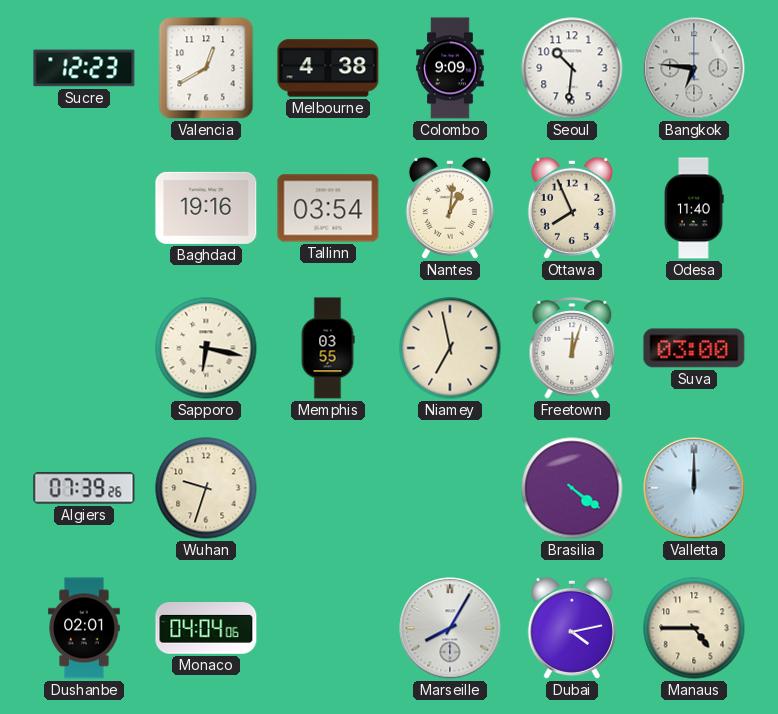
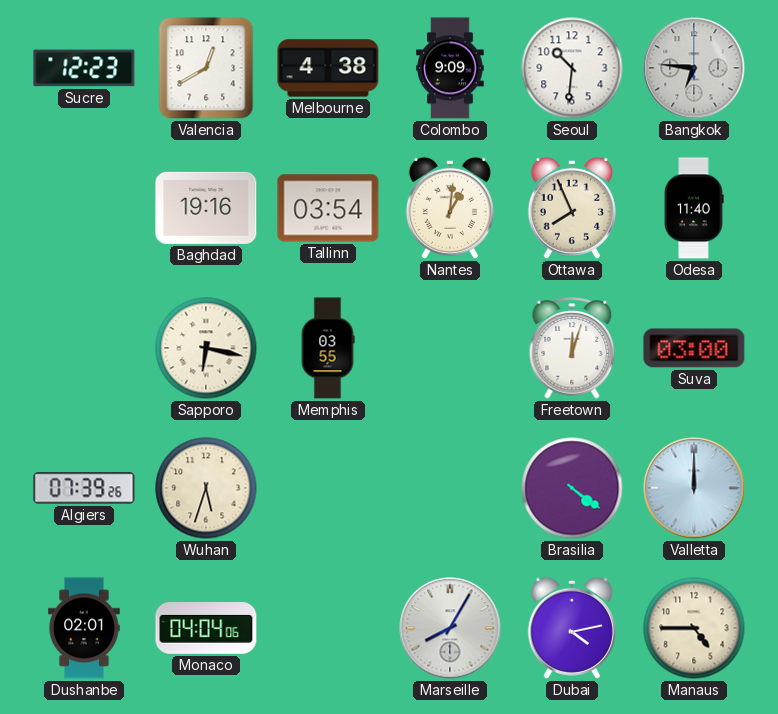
Niamey: 6:58 -> none
Wuhan: 9:33 -> 5:33
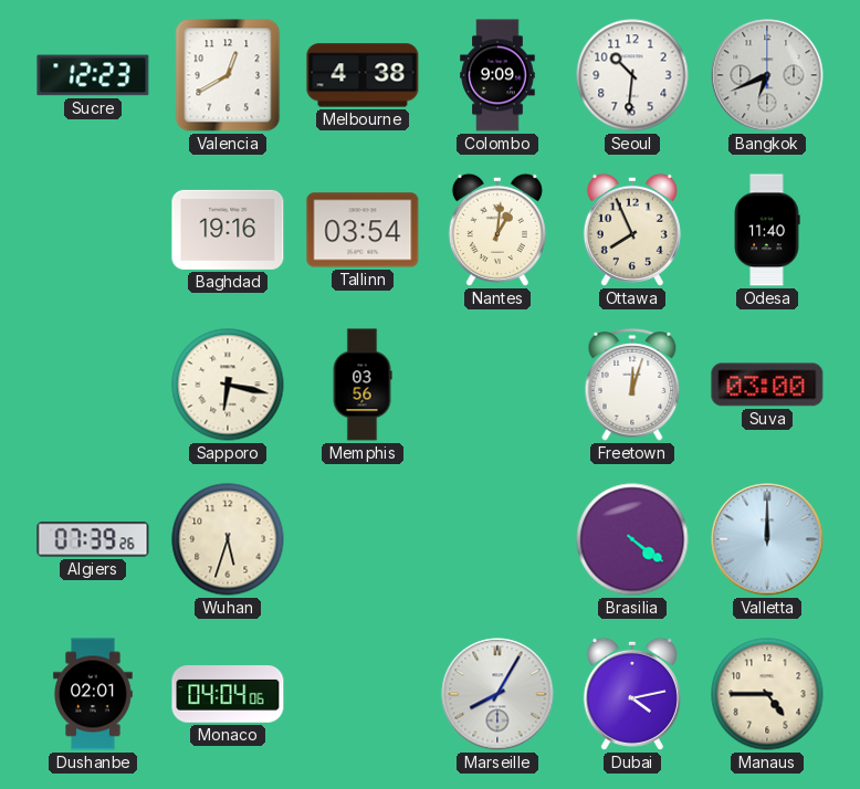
Bangkok: 6:46 -> 6:41
Memphis: 03:55 -> 03:56
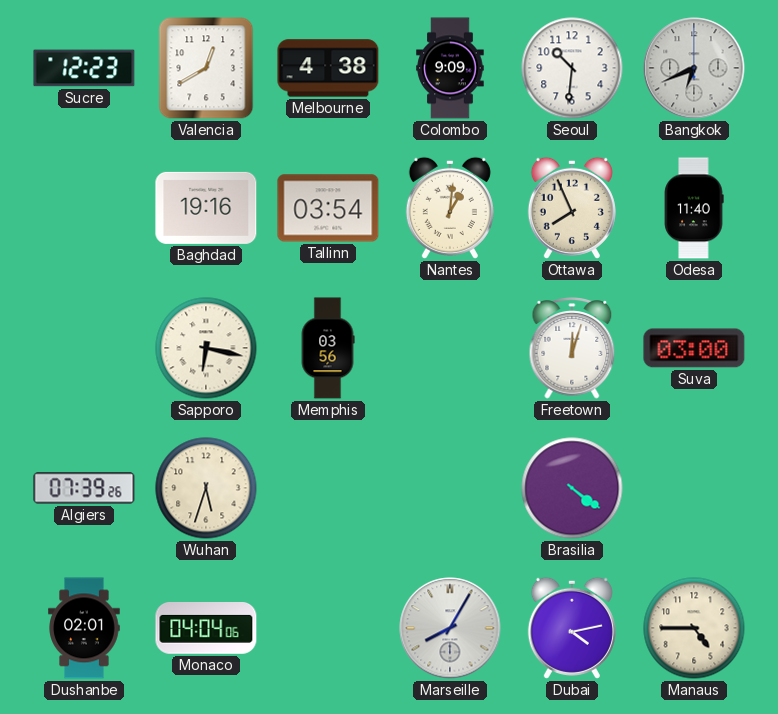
Valletta: 12:00 -> none
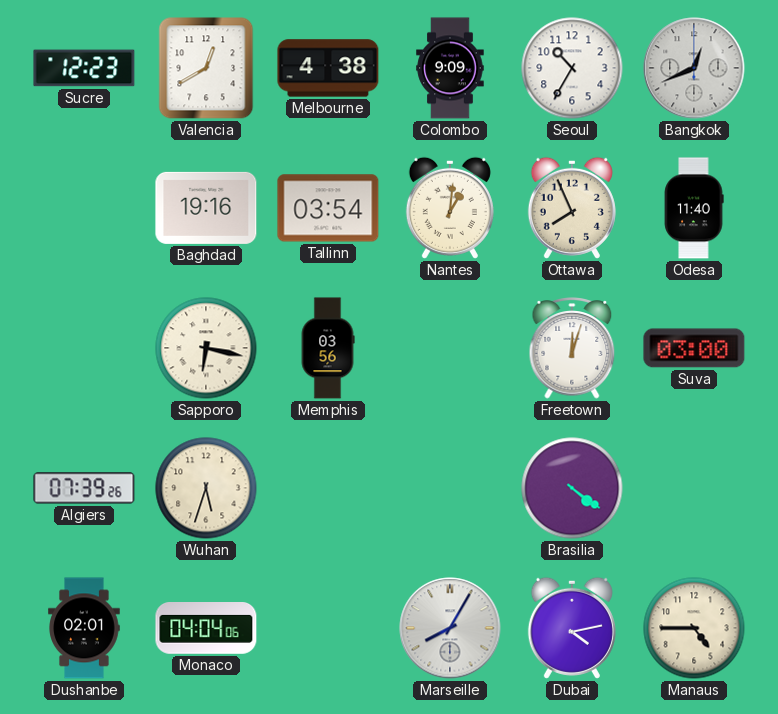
Seoul: 10:31 -> 10:35
Bangkok: 6:41 -> 12:41
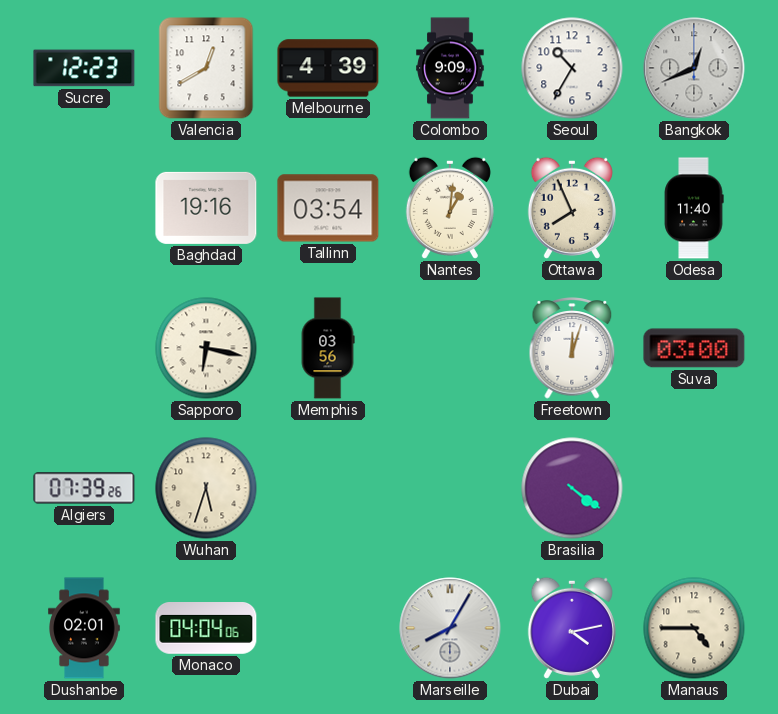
Melbourne: 4:38 -> 4:39
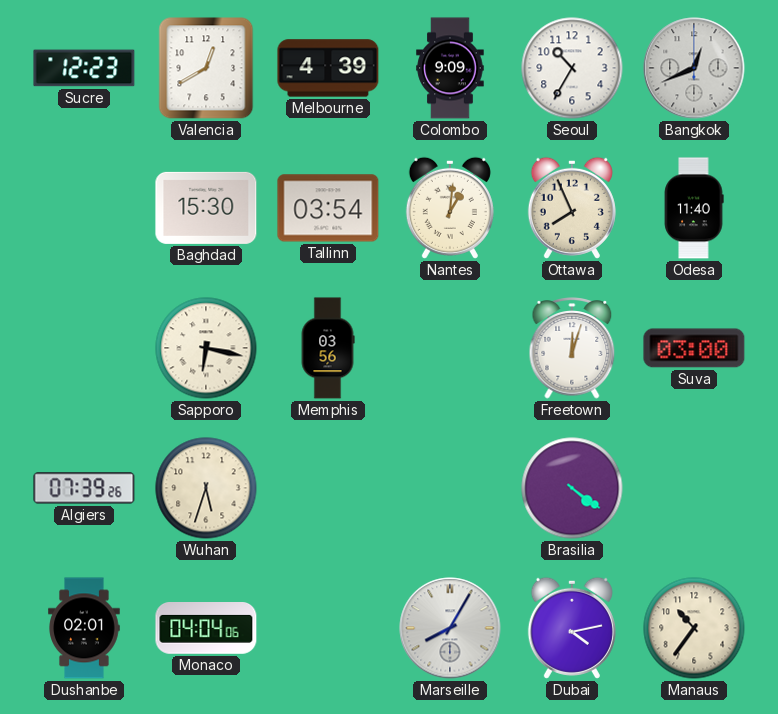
Baghdad: 19:16 -> 15:30
Manaus: 4:45 -> 10:36
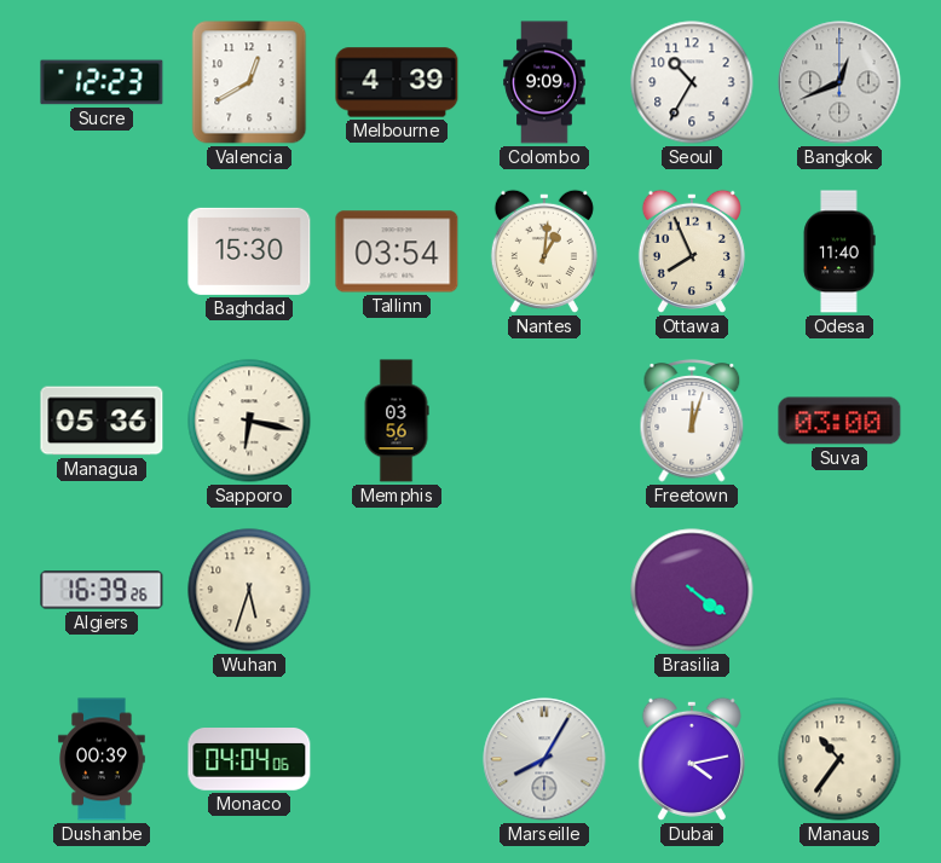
Managua: none -> 05:36
Algiers: 07:39 -> 16:39
Dushanbe: 02:01 -> 00:39
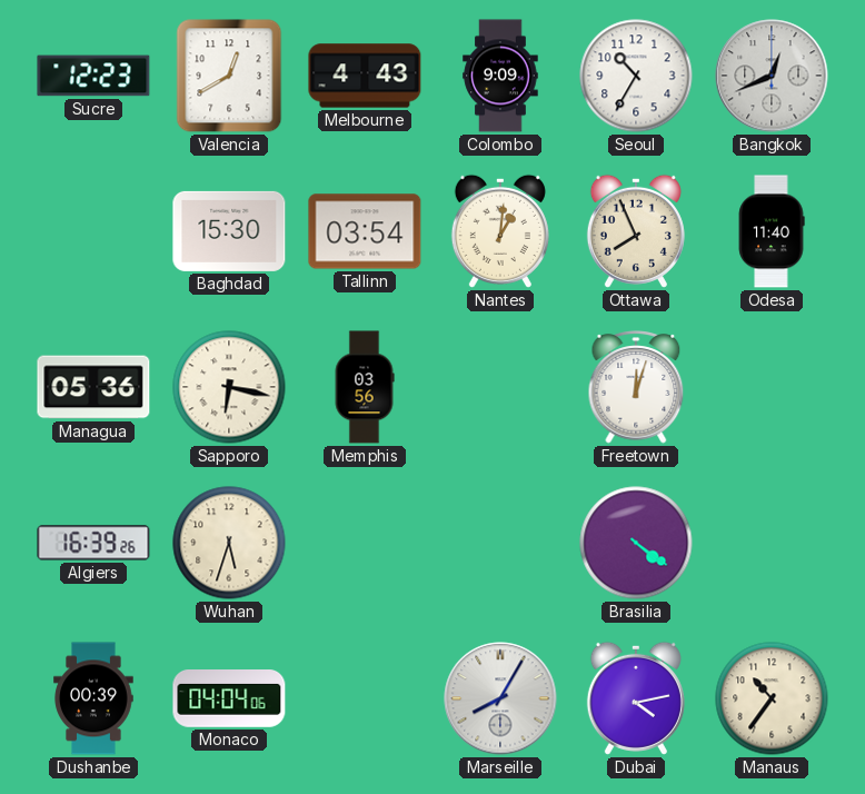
Melbourne: 4:39 -> 4:43
Suva: 03:00 -> none
